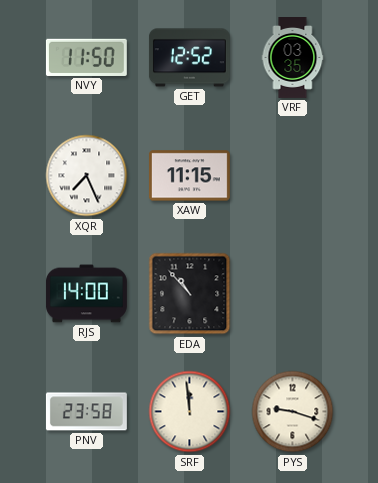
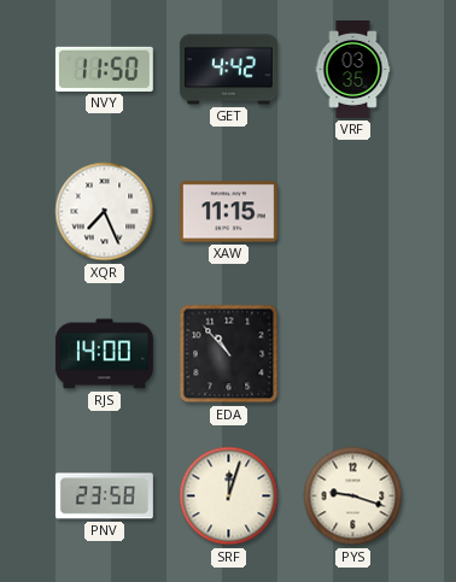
GET: 12:52 -> 4:42
SRF: 11:59 -> 12:03
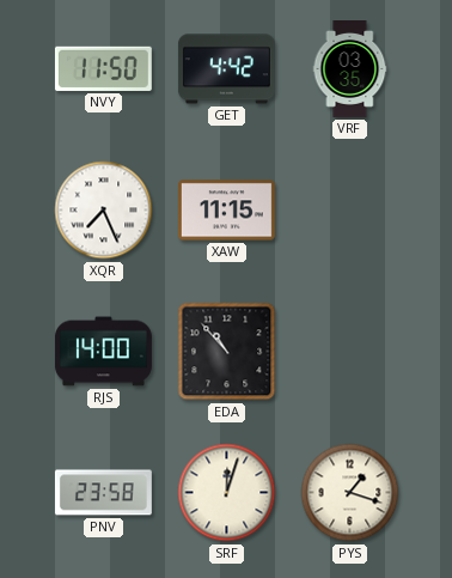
PYS: 9:18 -> 1:18
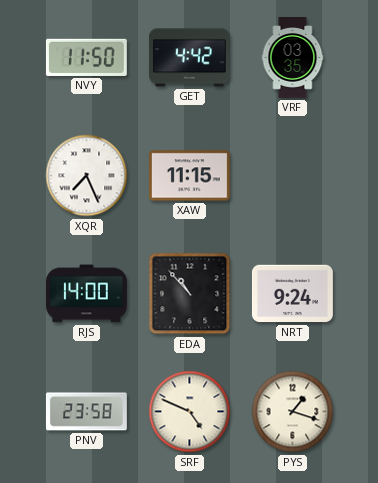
NRT: none -> 9:24
SRF: 12:03 -> 4:49
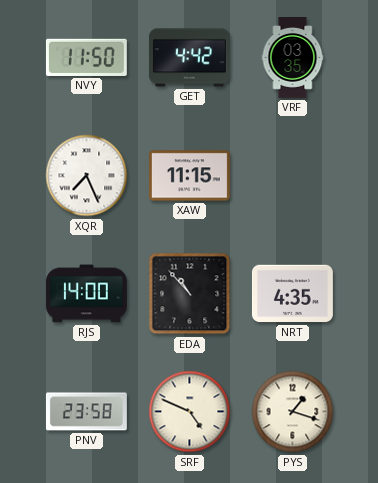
NRT: 9:24 -> 4:35
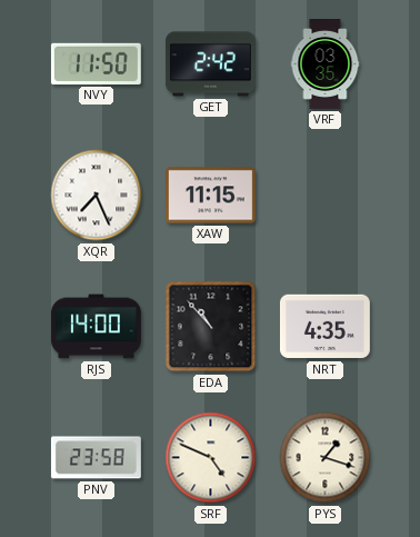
GET: 4:42 -> 2:42
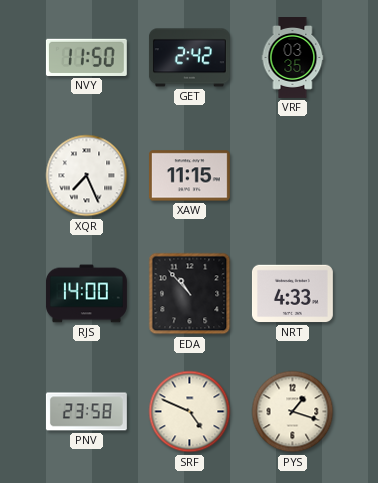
NRT: 4:35 -> 4:33
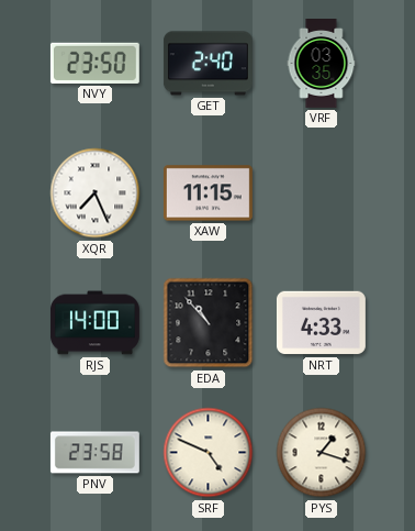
NVY: 11:50 -> 23:50
GET: 2:42 -> 2:40
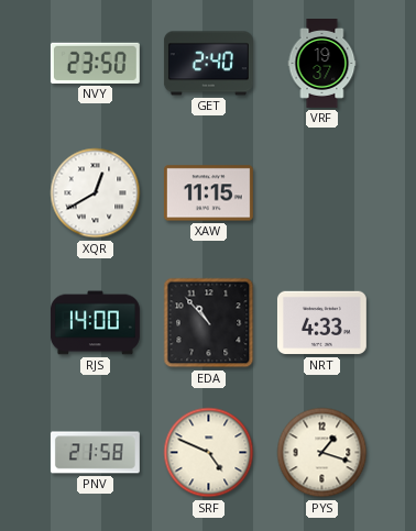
VRF: 03:35 -> 19:37
XQR: 7:26 -> 12:40
PNV: 23:58 -> 21:58
